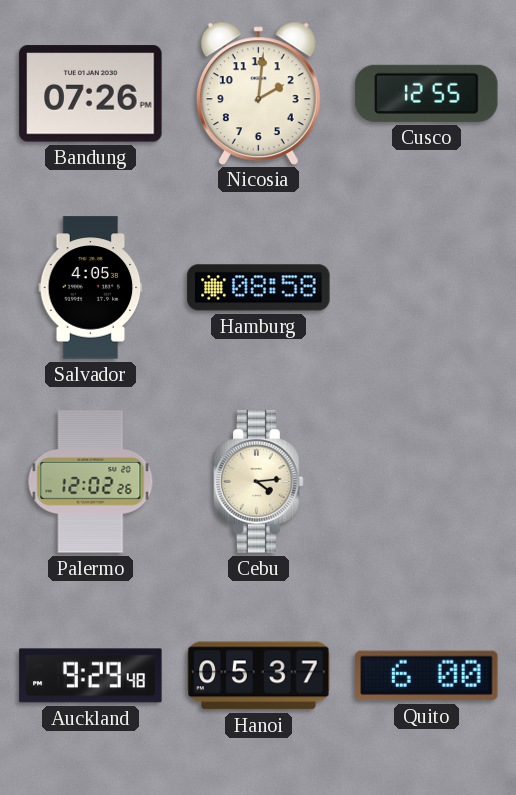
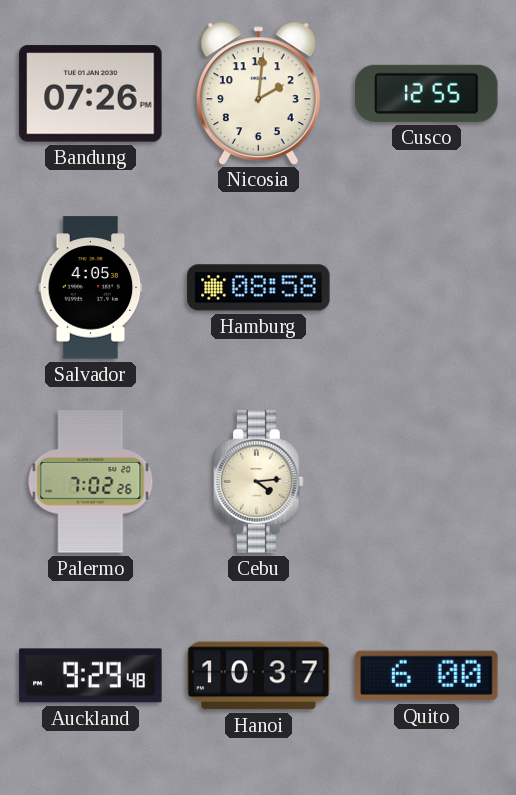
Palermo: 12:02 -> 7:02
Hanoi: 05:37 -> 10:37
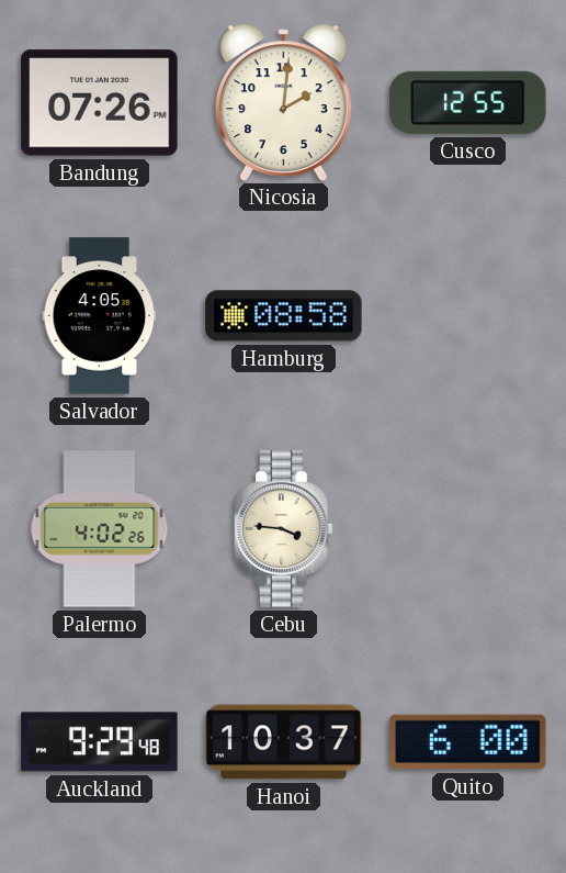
Palermo: 7:02 -> 4:02
Cebu: 4:14 -> 3:46
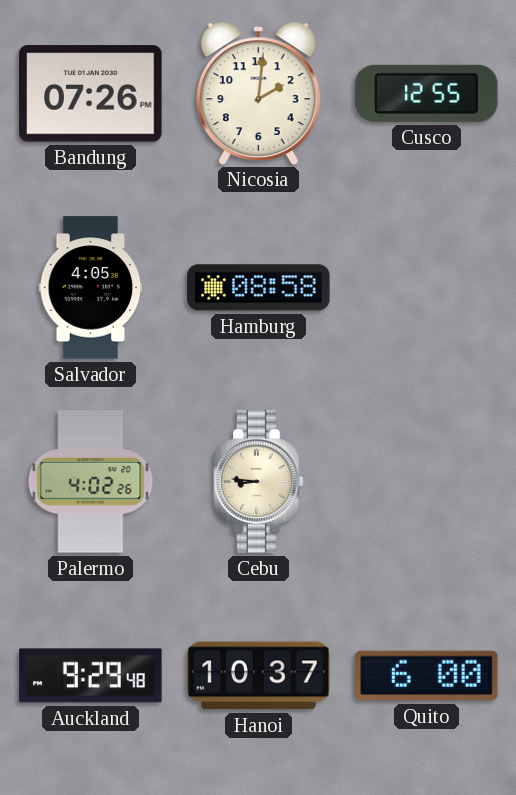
Cebu: 3:46 -> 8:46
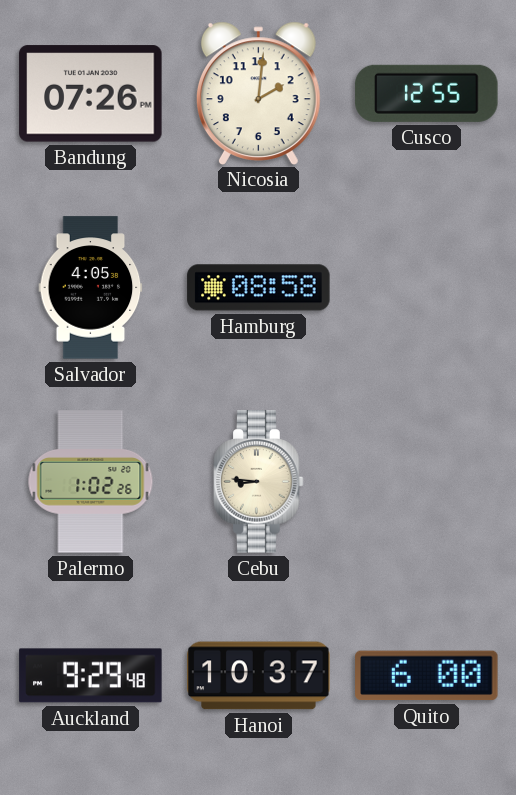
Palermo: 4:02 -> 1:02
